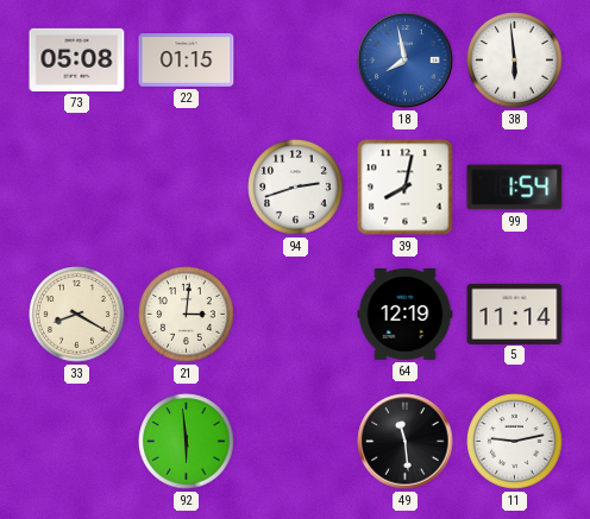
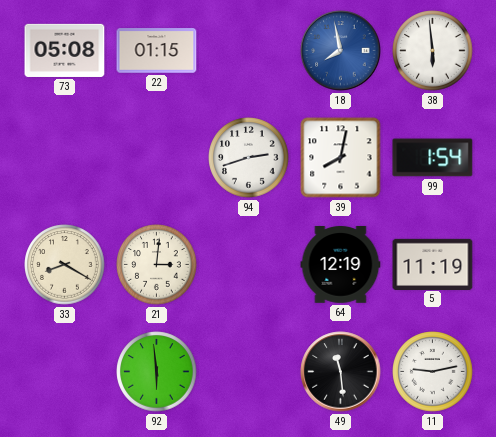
5: 11:14 -> 11:19
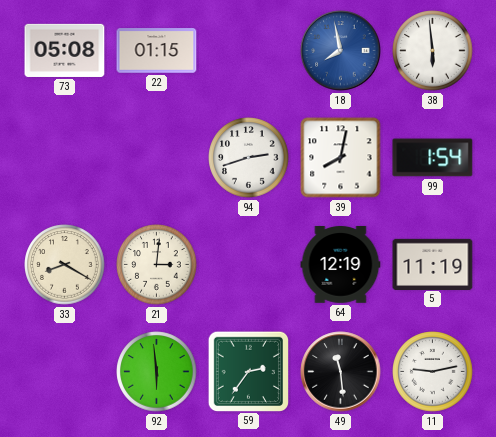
59: none -> 2:36
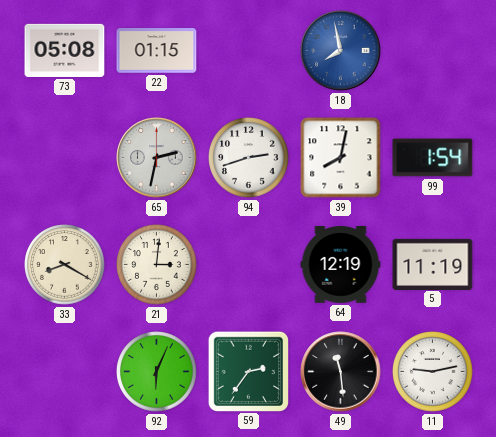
38: 5:59 -> none
65: none -> 2:32
92: 5:59 -> 6:04
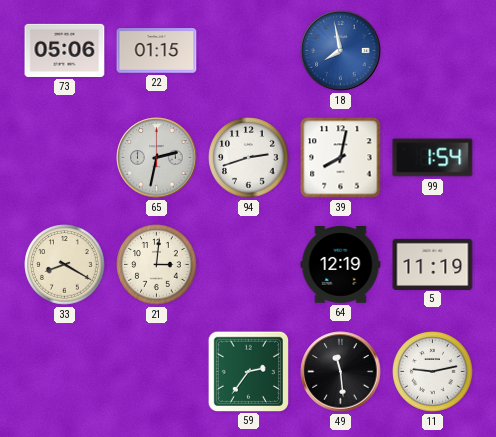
73: 05:08 -> 05:06
92: 6:04 -> none
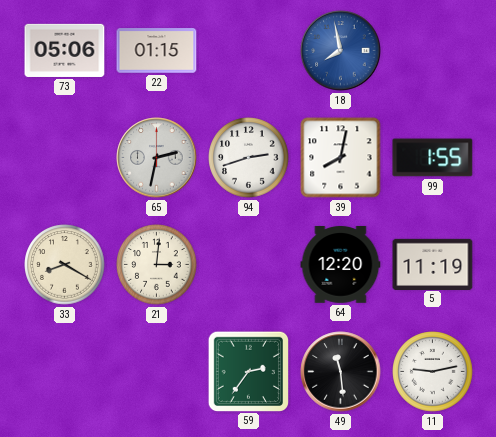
99: 1:54 -> 1:55
64: 12:19 -> 12:20
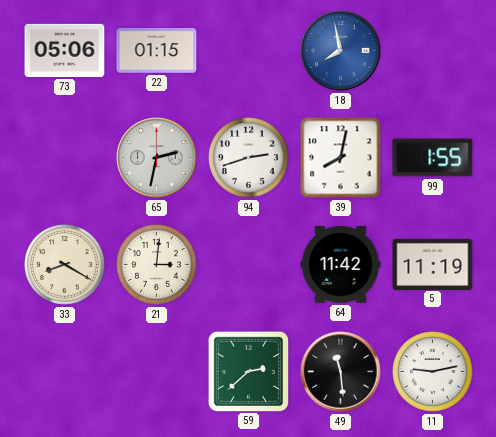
64: 12:20 -> 11:42
59: 2:36 -> 2:38
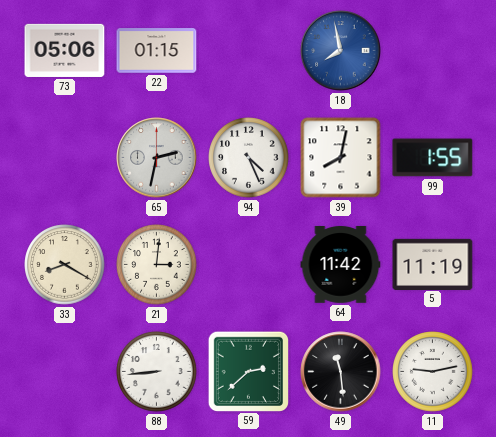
94: 2:42 -> 4:26
88: none -> 8:44
